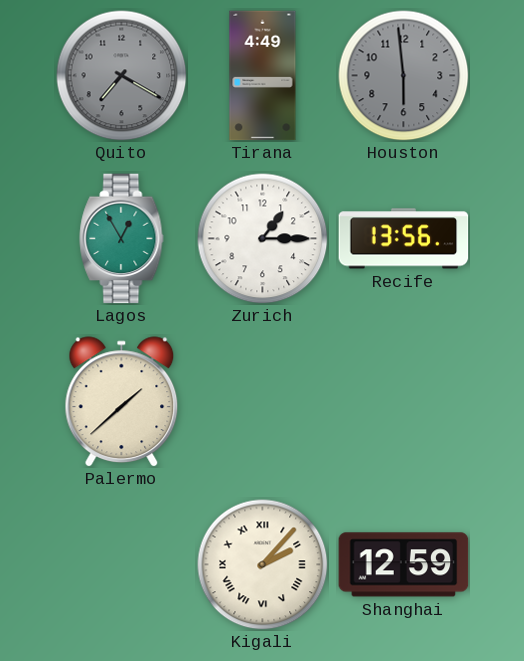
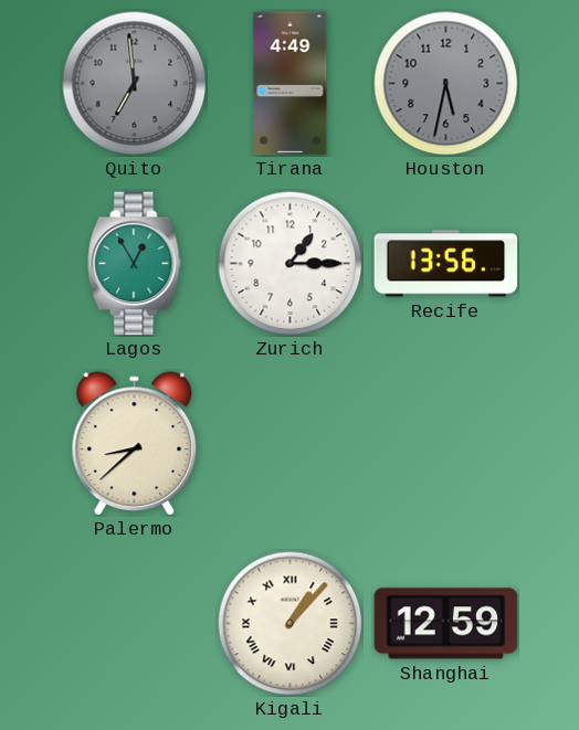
Quito: 7:20 -> 6:59
Houston: 5:59 -> 5:32
Palermo: 1:38 -> 8:38
Kigali: 2:07 -> 1:07
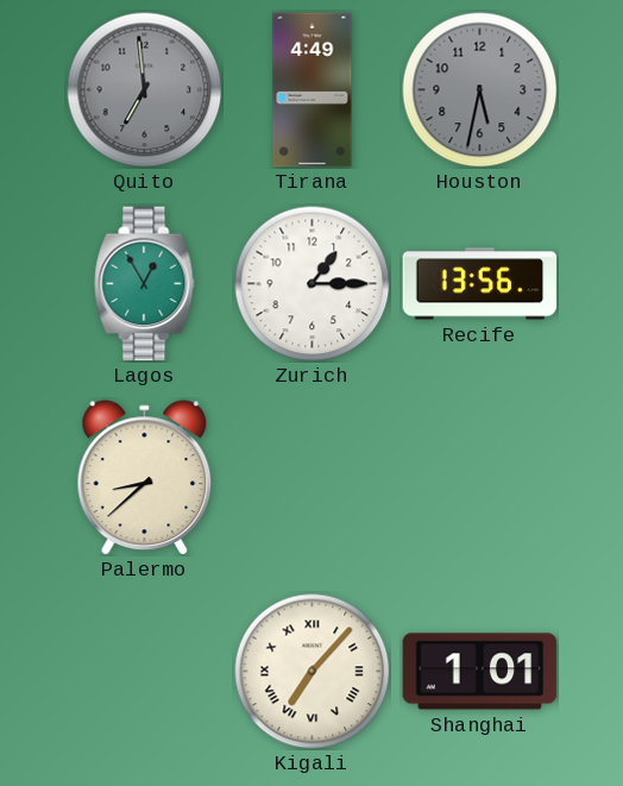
Kigali: 1:07 -> 7:07
Shanghai: 12:59 -> 1:01
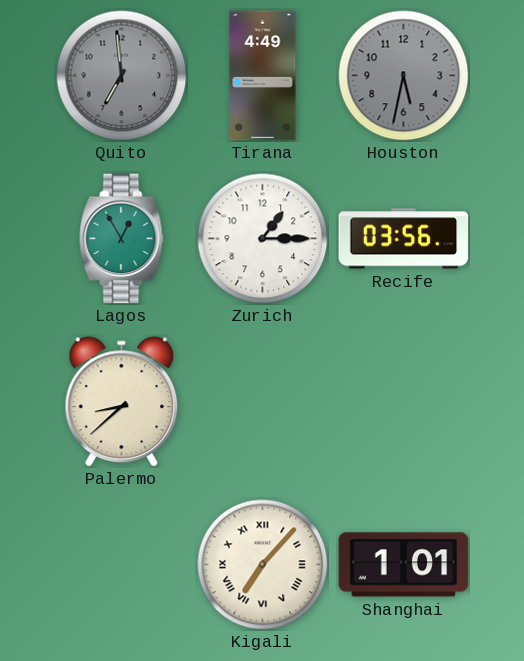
Recife: 13:56 -> 03:56
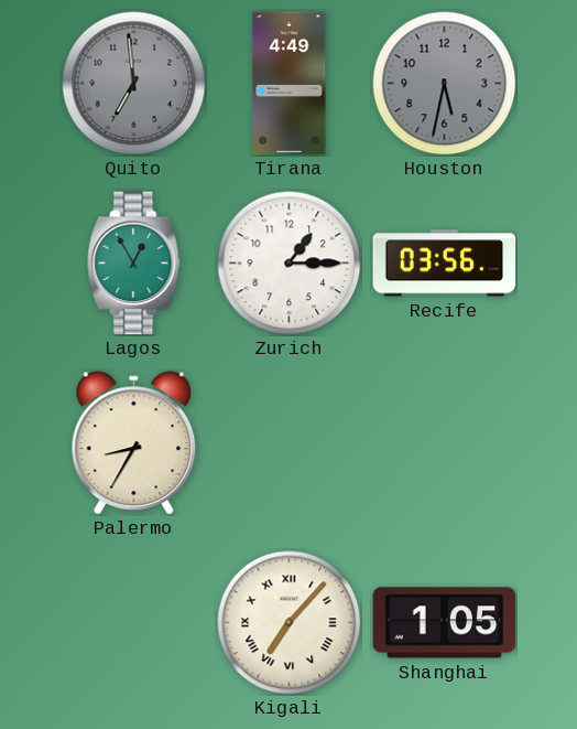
Palermo: 8:38 -> 8:35
Shanghai: 1:01 -> 1:05
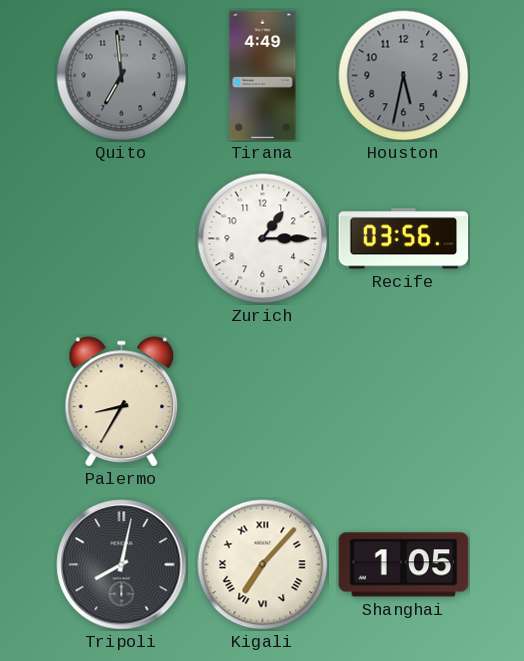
Lagos: 12:55 -> none
Tripoli: none -> 8:02
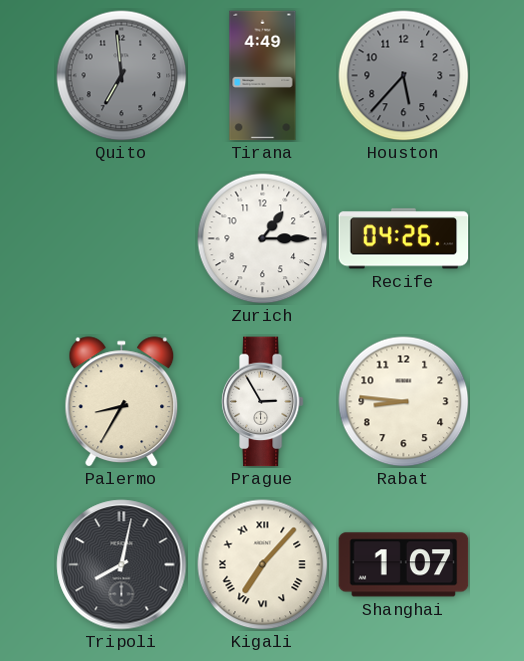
Houston: 5:32 -> 5:37
Recife: 03:56 -> 04:26
Prague: none -> 2:55
Rabat: none -> 8:46
Shanghai: 1:05 -> 1:07
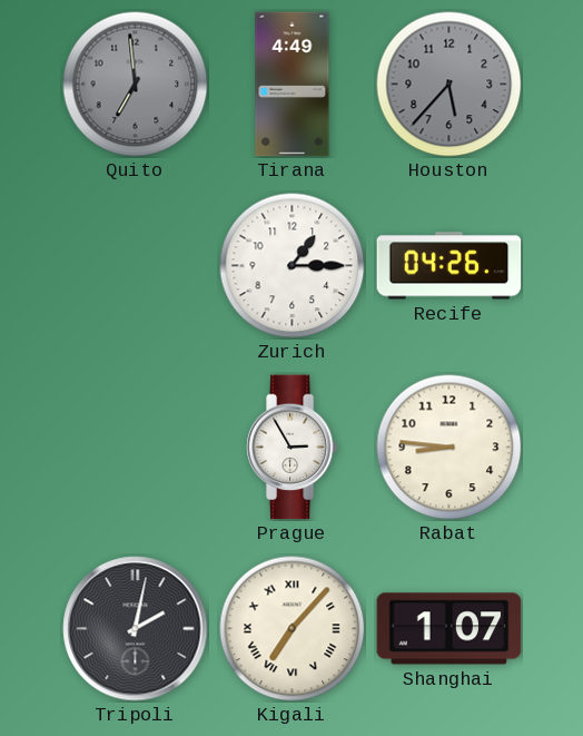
Palermo: 8:35 -> none
Tripoli: 8:02 -> 2:02
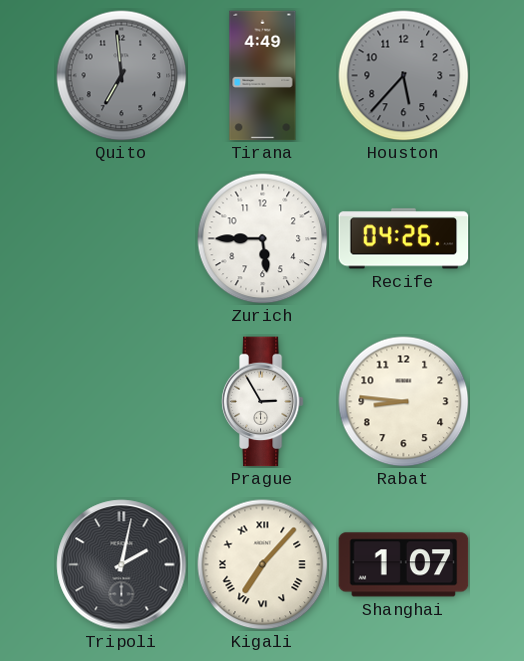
Zurich: 1:15 -> 5:45
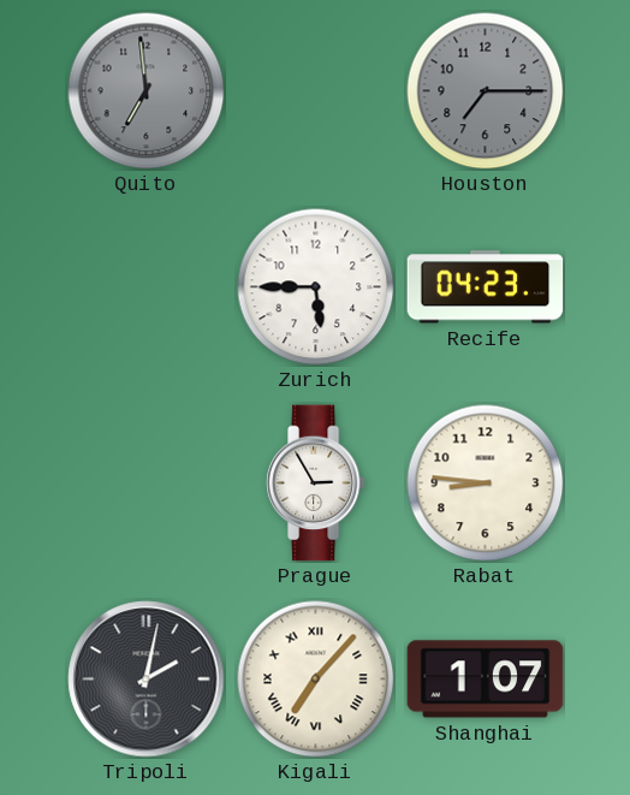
Tirana: 4:49 -> none
Houston: 5:37 -> 7:15
Recife: 04:26 -> 04:23
